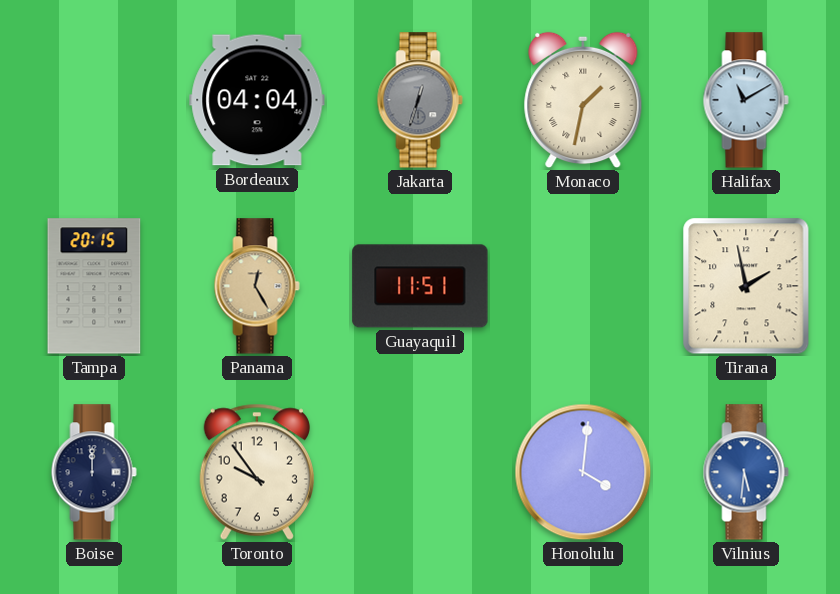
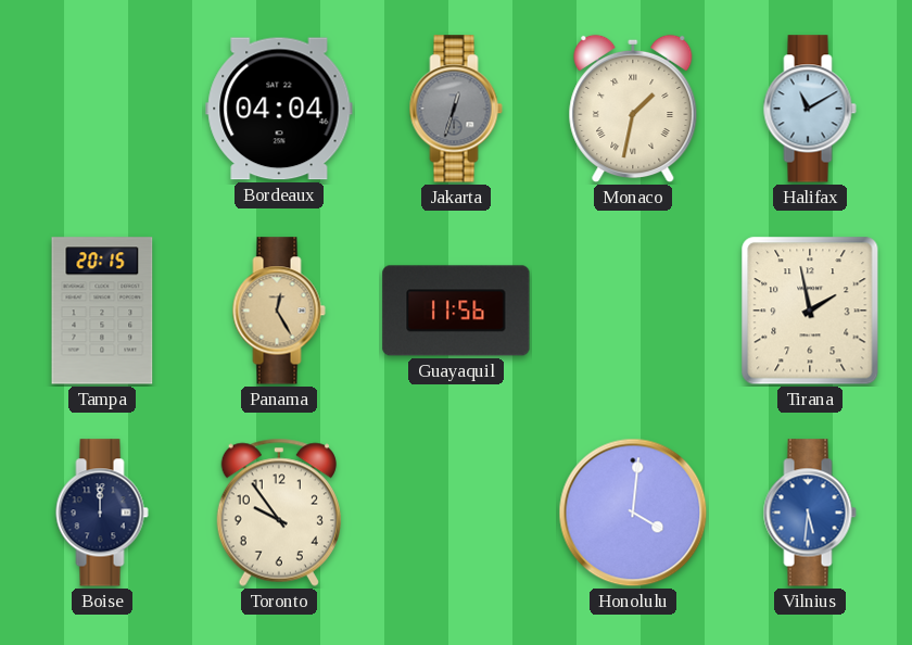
Guayaquil: 11:51 -> 11:56
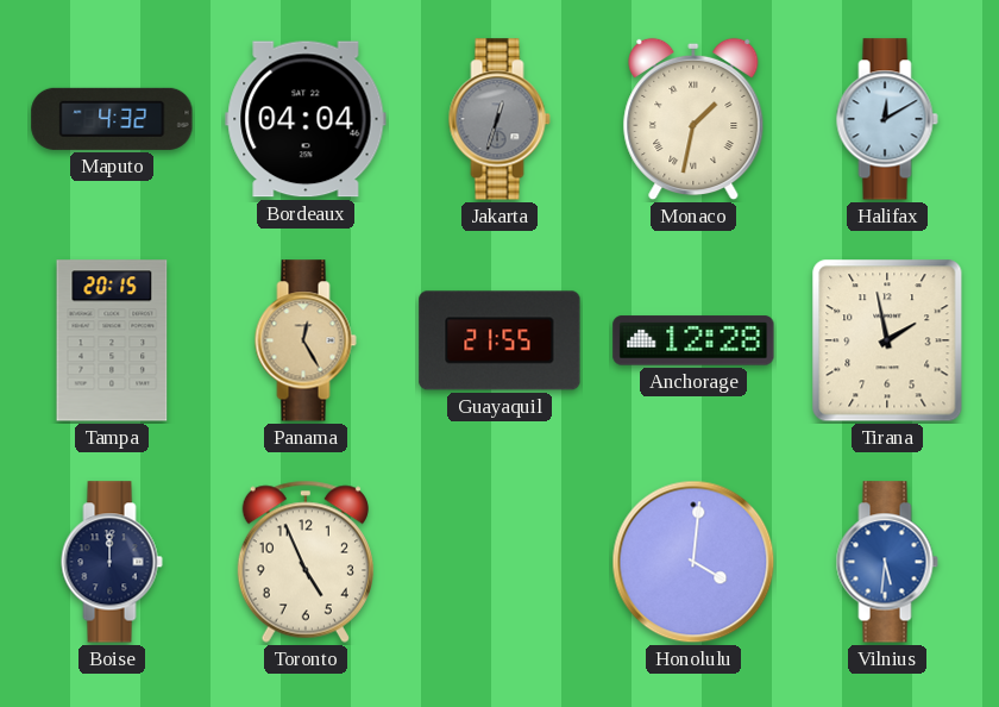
Maputo: none -> 4:32
Halifax: 11:10 -> 12:10
Guayaquil: 11:56 -> 21:55
Anchorage: none -> 12:28
Toronto: 9:54 -> 4:56
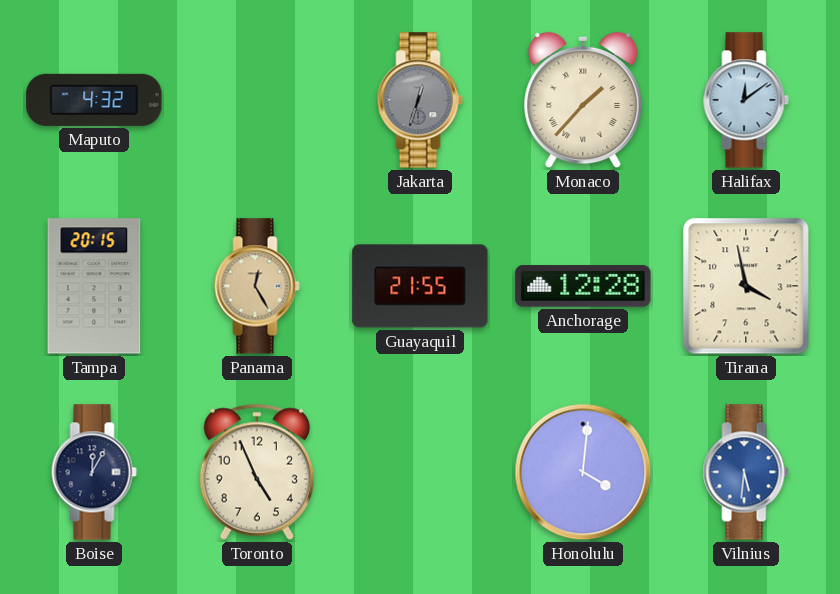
Bordeaux: 04:04 -> none
Monaco: 1:32 -> 1:37
Halifax: 12:10 -> 12:09
Tirana: 1:58 -> 3:58
Boise: 12:00 -> 12:05
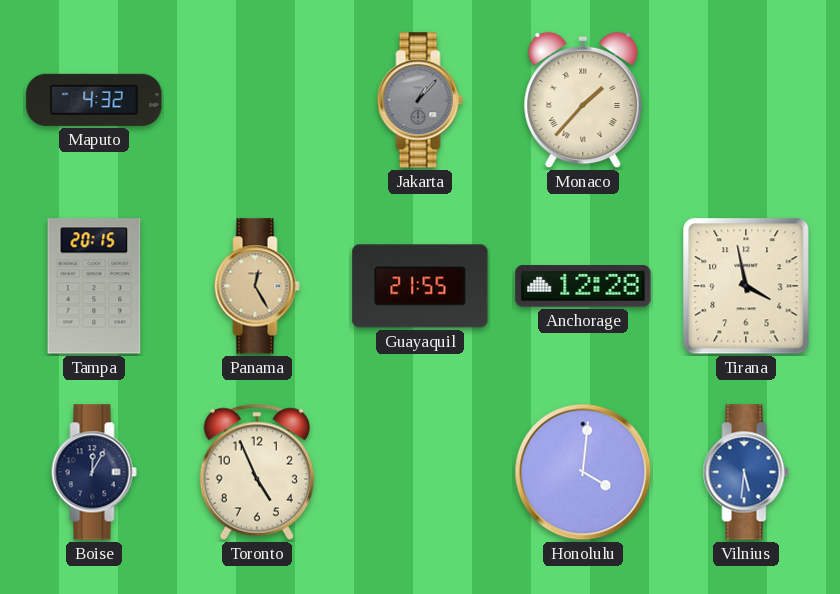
Jakarta: 12:33 -> 1:07
Halifax: 12:09 -> none
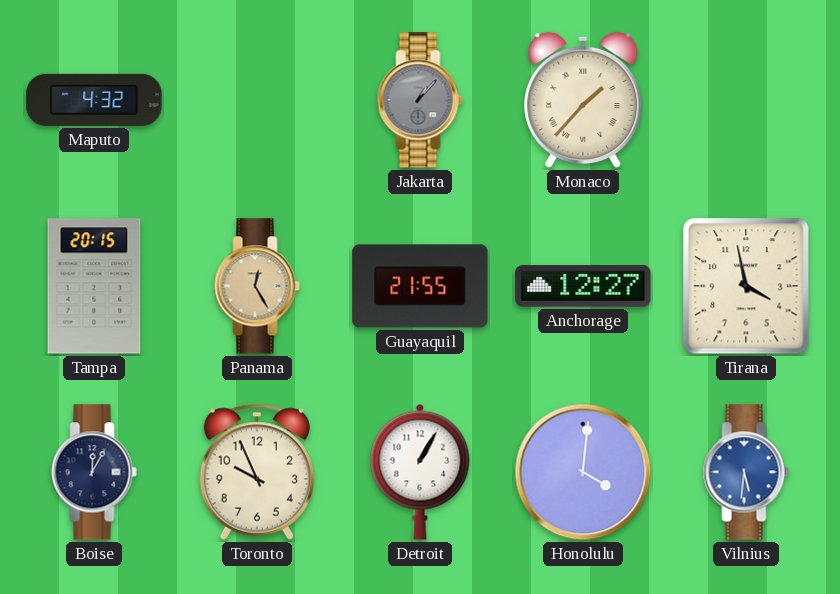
Anchorage: 12:28 -> 12:27
Toronto: 4:56 -> 9:56
Detroit: none -> 1:05
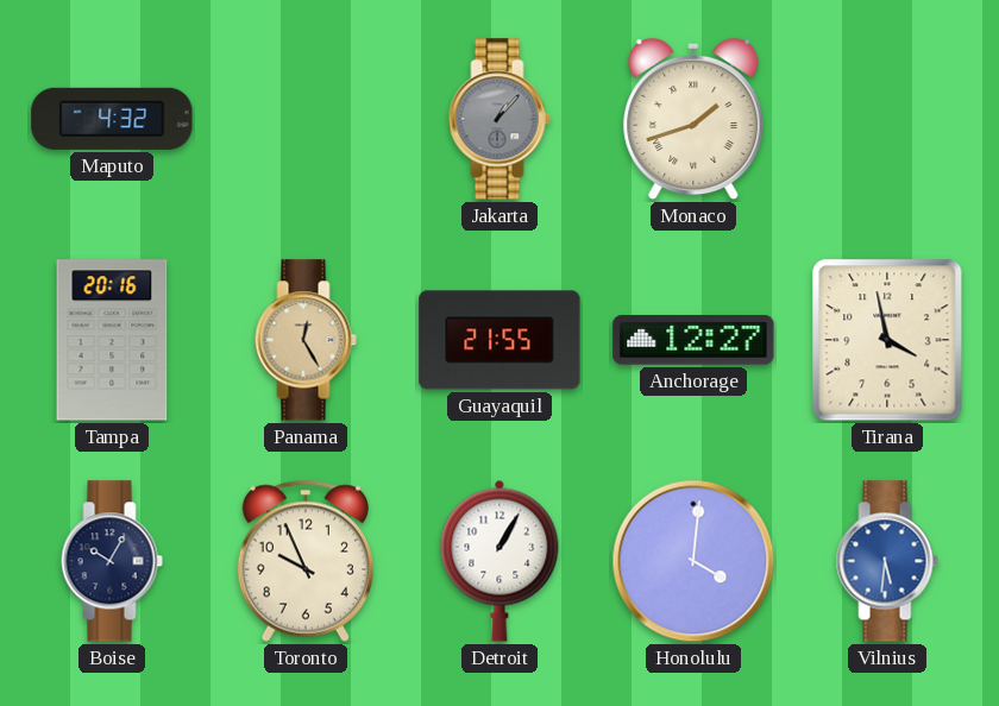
Monaco: 1:37 -> 1:42
Tampa: 20:15 -> 20:16
Boise: 12:05 -> 10:05
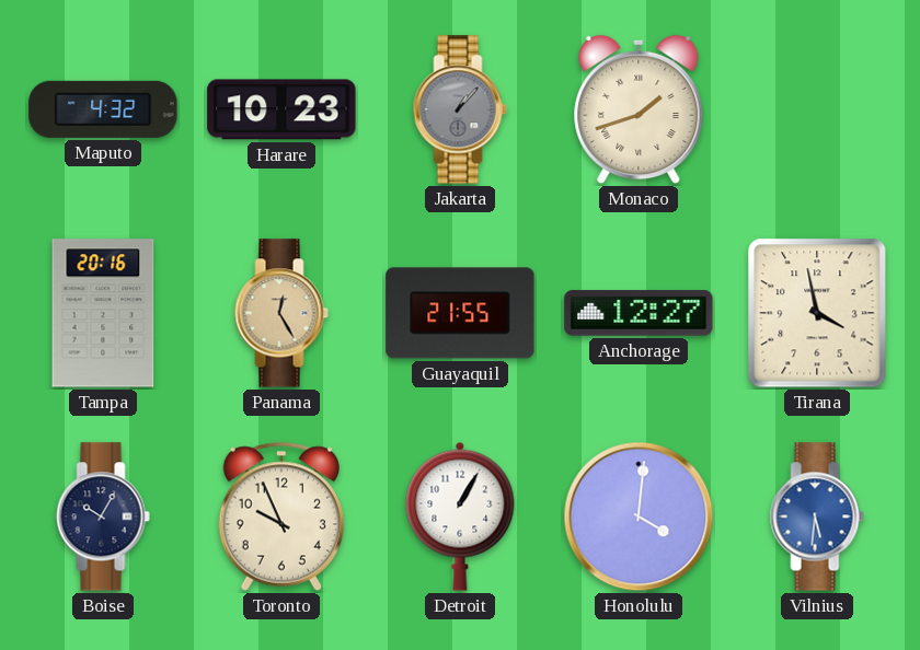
Harare: none -> 10:23
